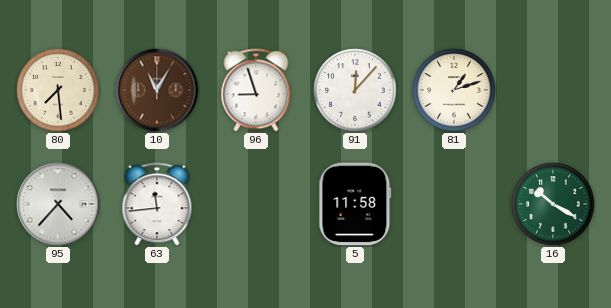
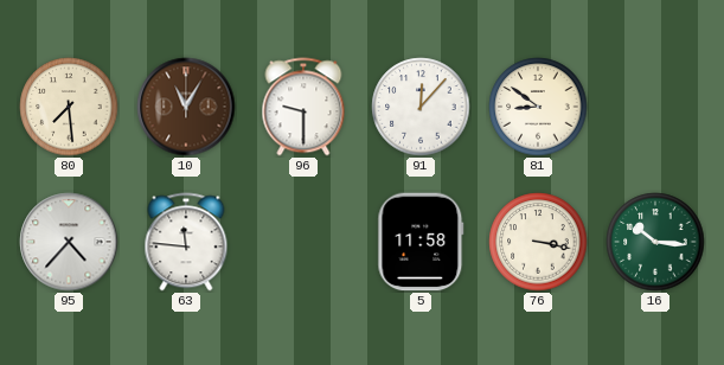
96: 8:57 -> 9:30
81: 1:12 -> 8:51
63: 11:44 -> 11:46
76: none -> 3:17
16: 10:20 -> 10:16
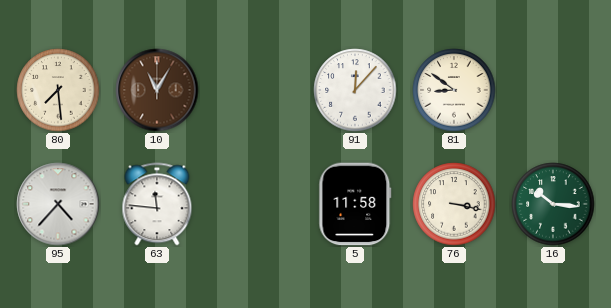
96: 9:30 -> none
